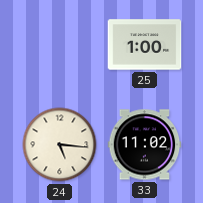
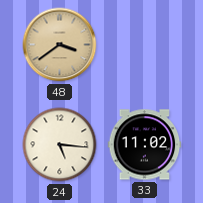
48: none -> 3:39
25: 1:00 -> none
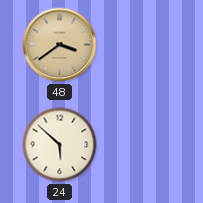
24: 5:16 -> 5:52
33: 11:02 -> none
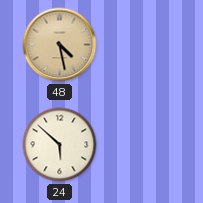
48: 3:39 -> 4:28
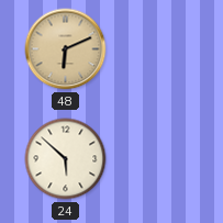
48: 4:28 -> 6:11
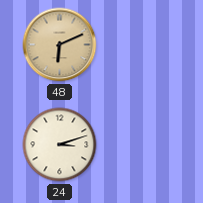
24: 5:52 -> 3:12
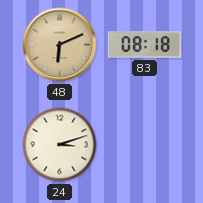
83: none -> 08:18
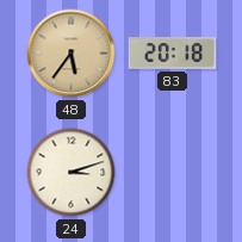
48: 6:11 -> 5:36
83: 08:18 -> 20:18
